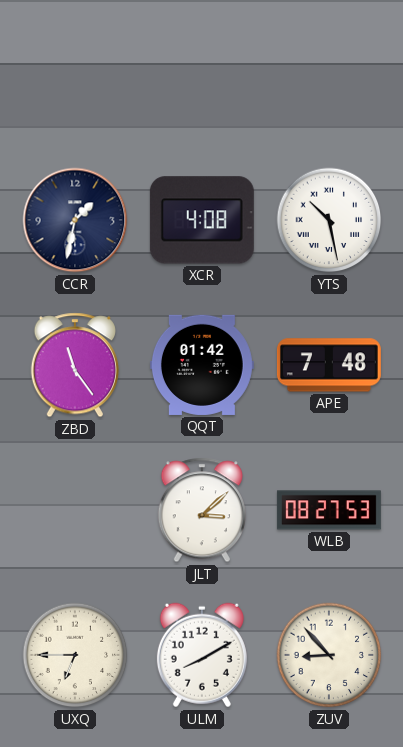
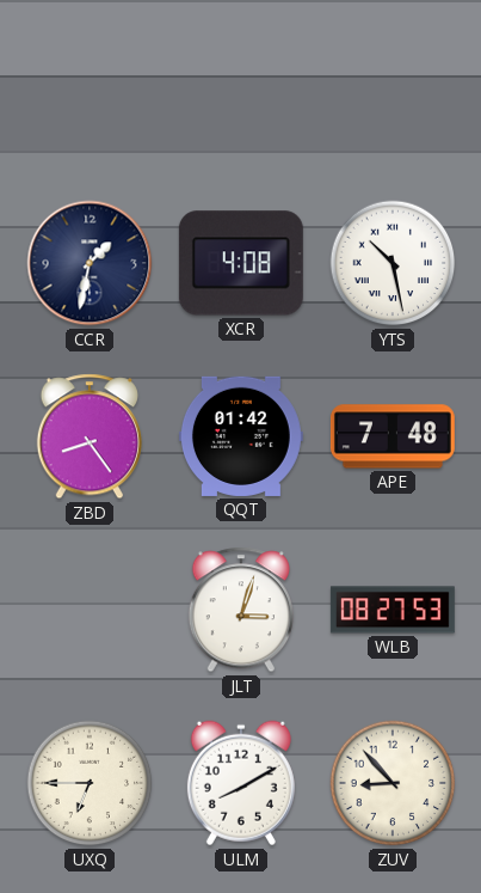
ZBD: 11:24 -> 8:24
JLT: 3:08 -> 3:03
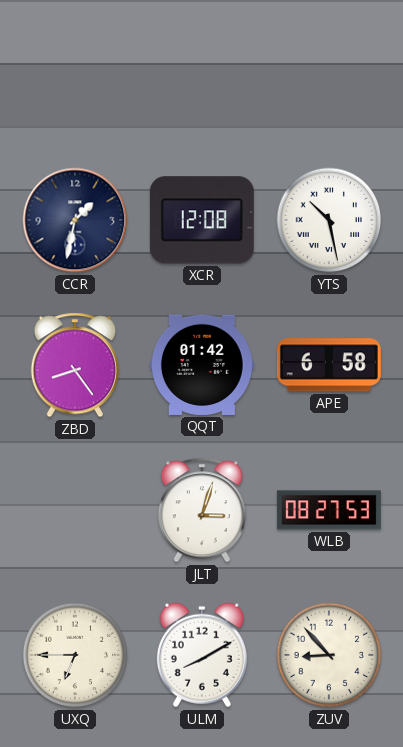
XCR: 4:08 -> 12:08
APE: 7:48 -> 6:58
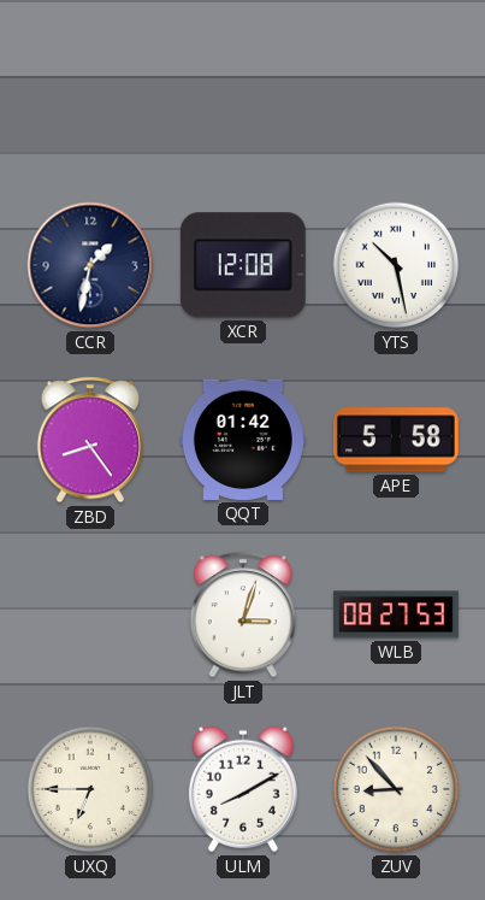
APE: 6:58 -> 5:58
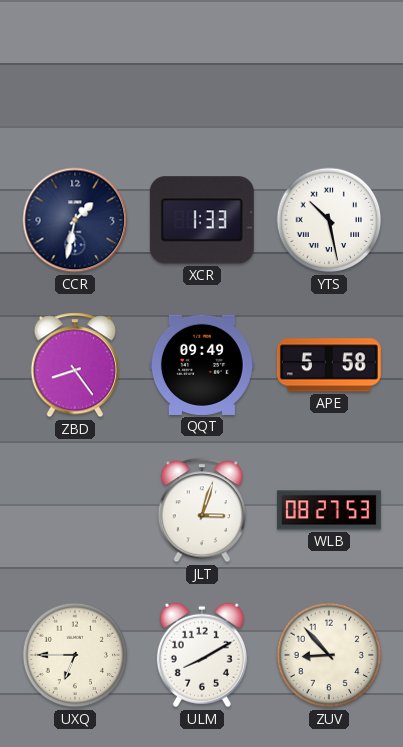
XCR: 12:08 -> 1:33
QQT: 01:42 -> 09:49
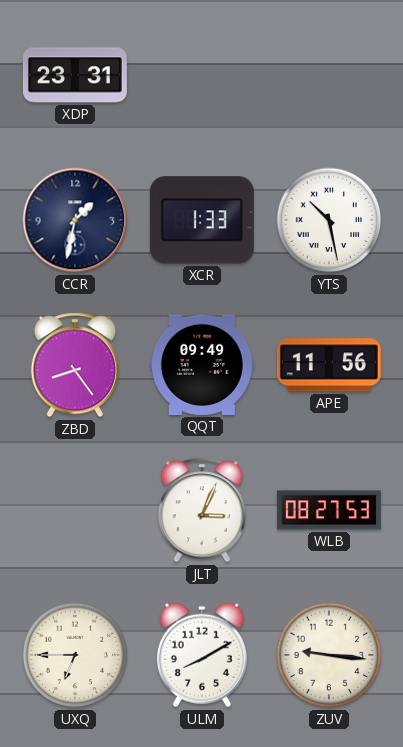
XDP: none -> 23:31
APE: 5:58 -> 11:56
JLT: 3:03 -> 3:04
ZUV: 8:53 -> 9:16
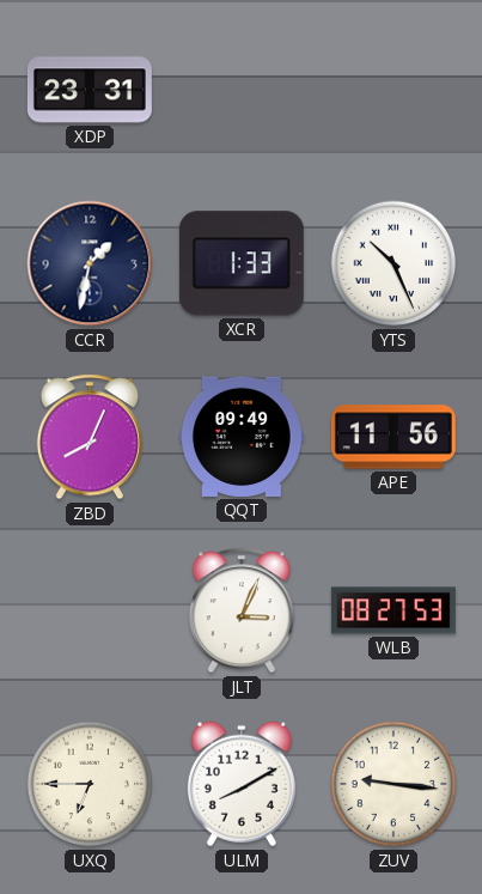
YTS: 10:28 -> 10:26
ZBD: 8:24 -> 8:04
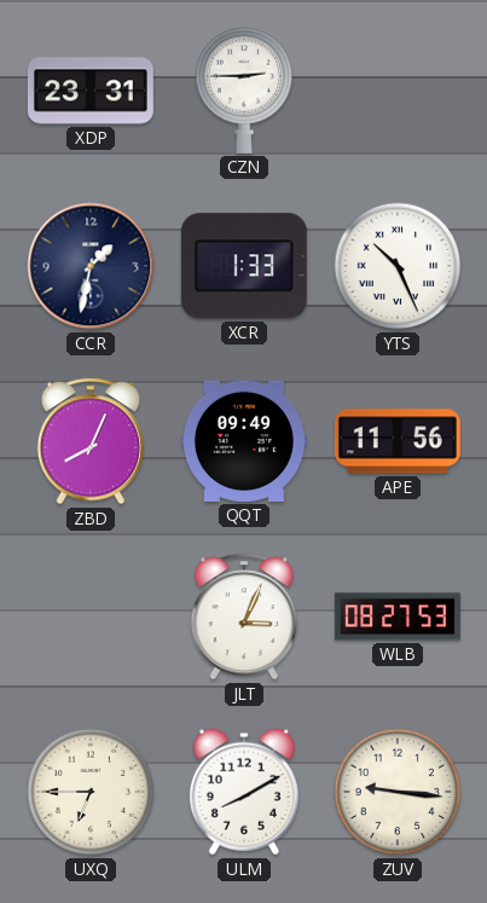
CZN: none -> 2:45
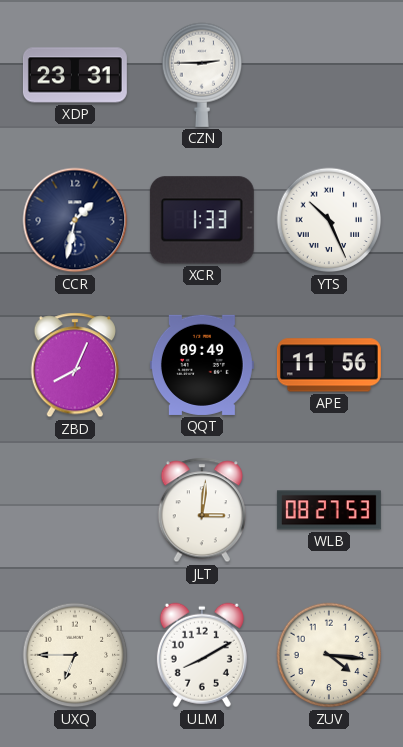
JLT: 3:04 -> 3:01
ZUV: 9:16 -> 4:16
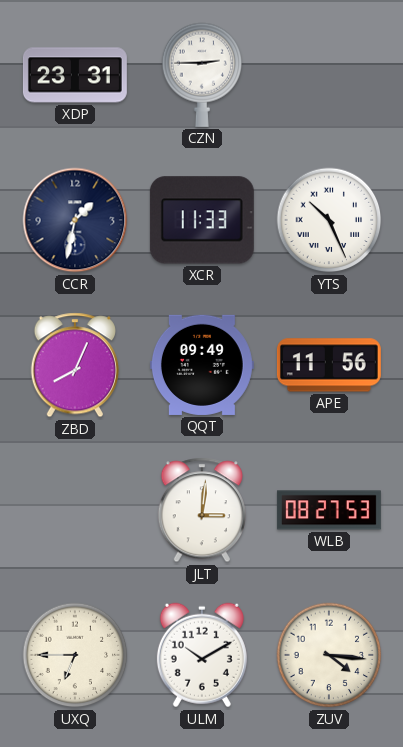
XCR: 1:33 -> 11:33
ULM: 8:10 -> 10:10
